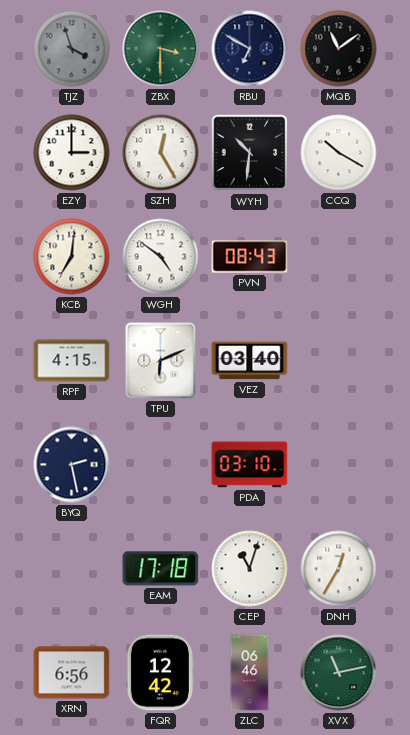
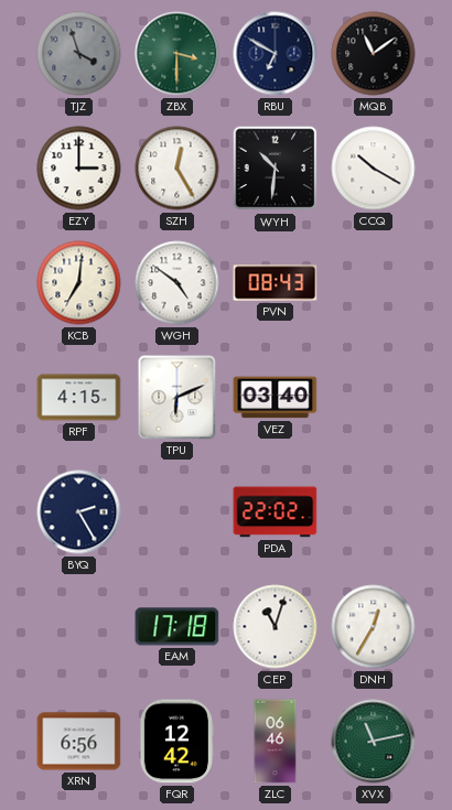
BYQ: 2:28 -> 2:25
PDA: 03:10 -> 22:02
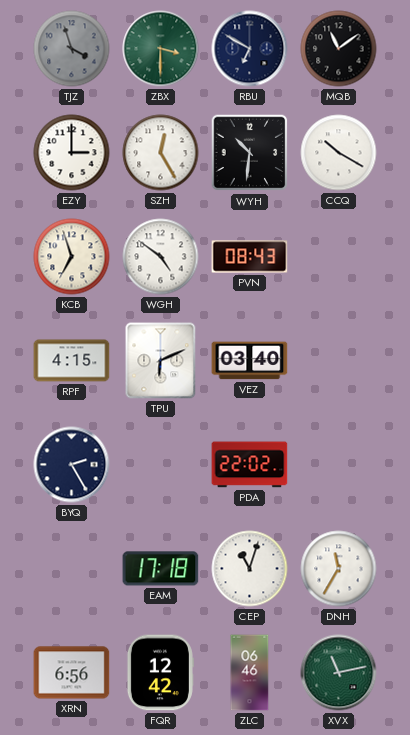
KCB: 7:01 -> 6:57
DNH: 12:35 -> 11:35
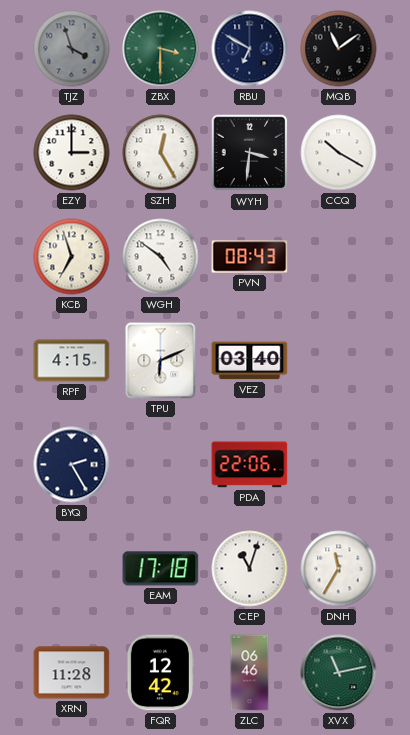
WYH: 10:31 -> 3:31
PDA: 22:02 -> 22:06
XRN: 6:56 -> 11:28
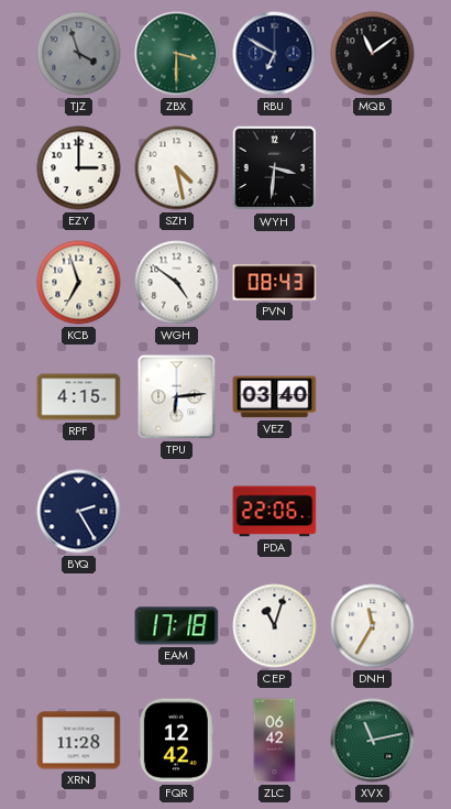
SZH: 12:25 -> 4:28
CCQ: 10:20 -> none
TPU: 6:11 -> 6:14
ZLC: 06:46 -> 06:42
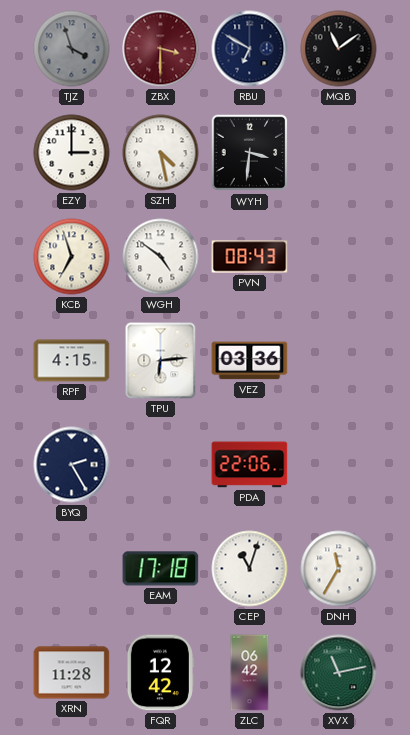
ZBX dial: green -> burgundy
VEZ: 03:40 -> 03:36
